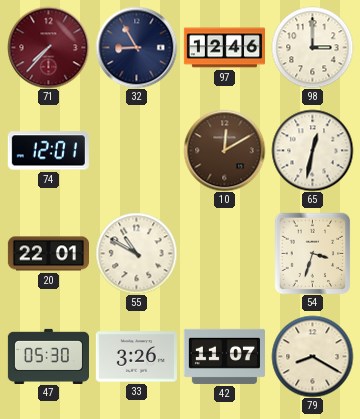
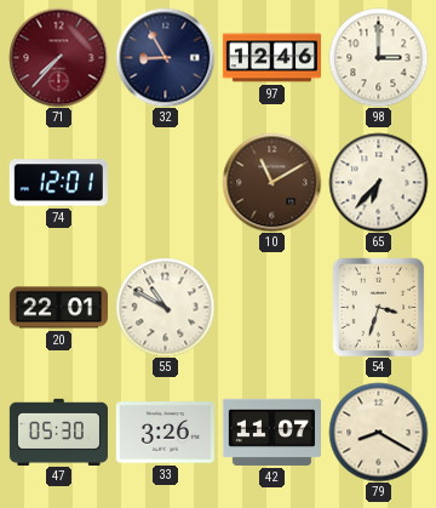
10: 12:10 -> 11:10
65: 12:32 -> 6:37
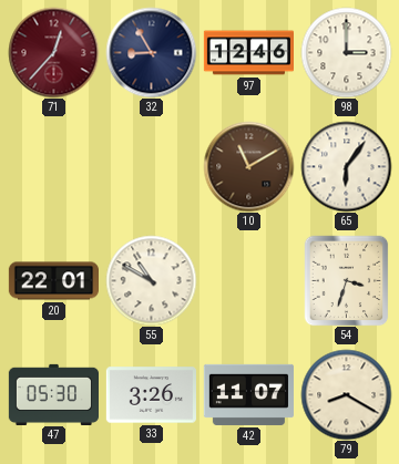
71: 7:37 -> 12:37
74: 12:01 -> none
65: 6:37 -> 6:06
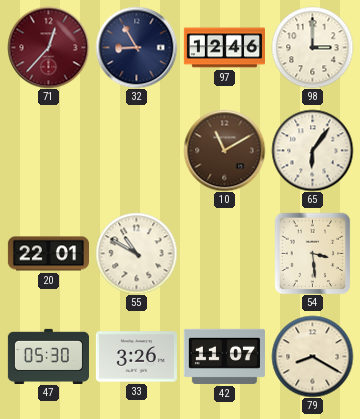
54: 3:33 -> 3:29
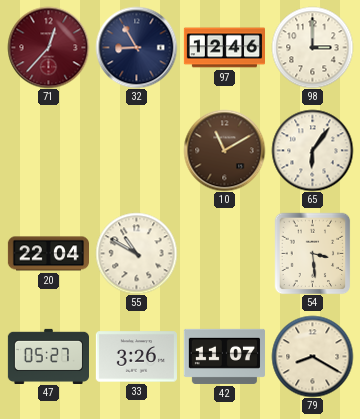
20: 22:01 -> 22:04
47: 05:30 -> 05:27
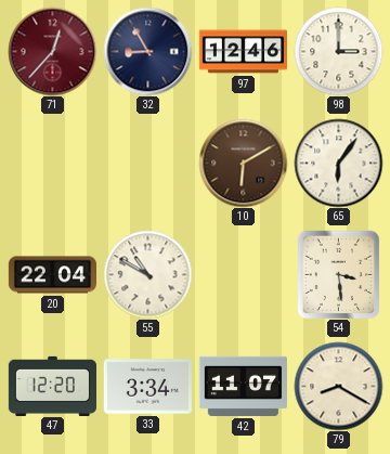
10: 11:10 -> 6:10
47: 05:27 -> 12:20
33: 3:26 -> 3:34
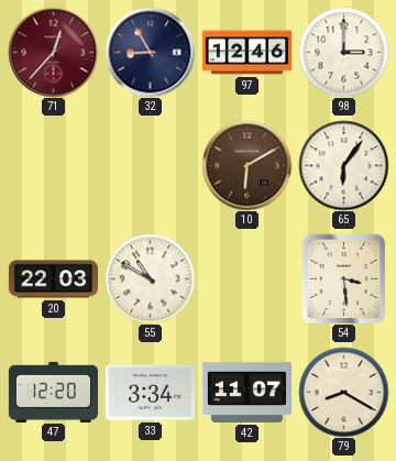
20: 22:04 -> 22:03
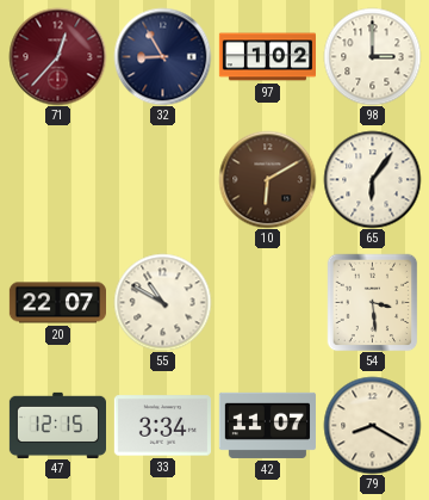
97: 12:46 -> 1:02
20: 22:03 -> 22:07
47: 12:20 -> 12:15
